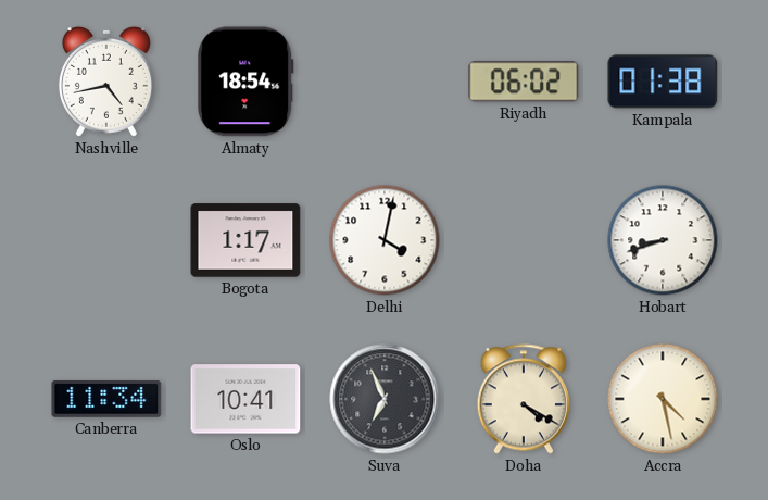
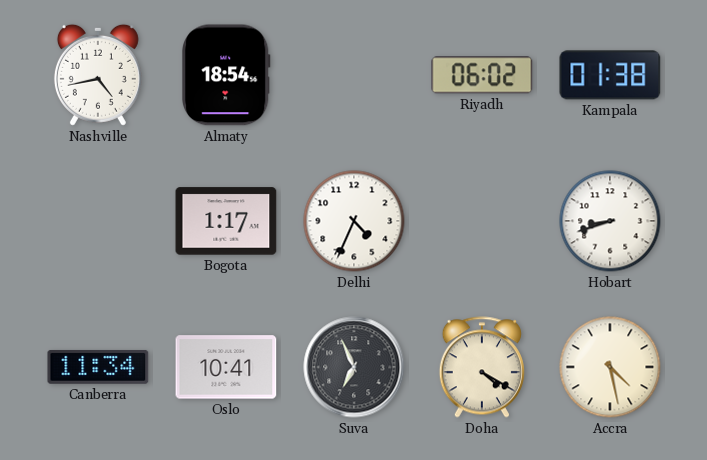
Delhi: 4:02 -> 4:34
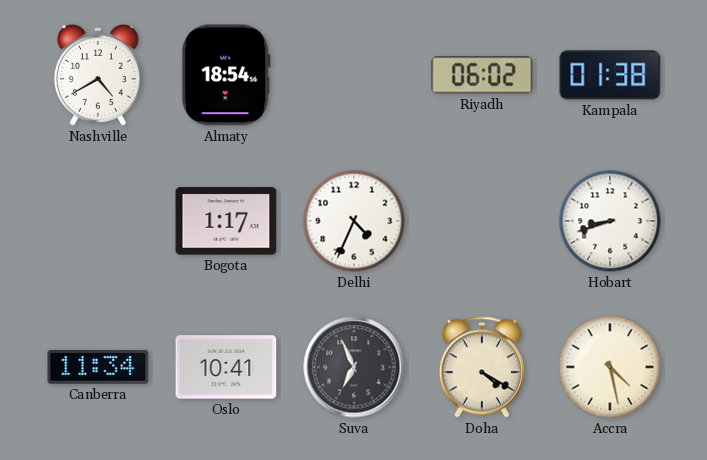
Nashville: 4:43 -> 4:40
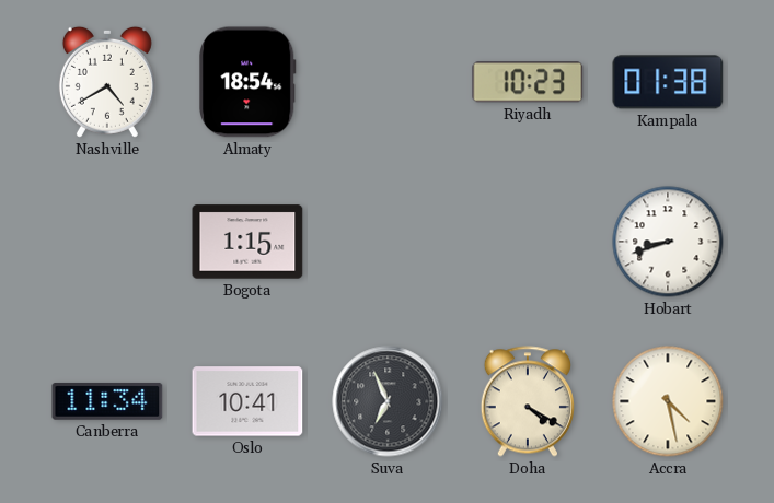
Riyadh: 06:02 -> 10:23
Bogota: 1:17 -> 1:15
Delhi: 4:34 -> none
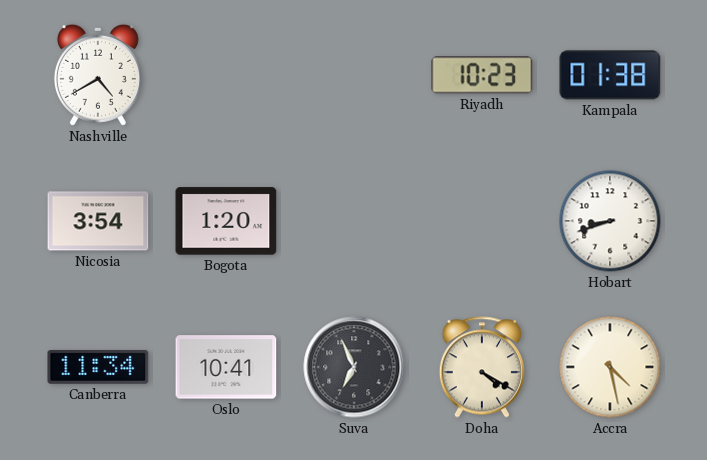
Almaty: 18:54 -> none
Nicosia: none -> 3:54
Bogota: 1:15 -> 1:20
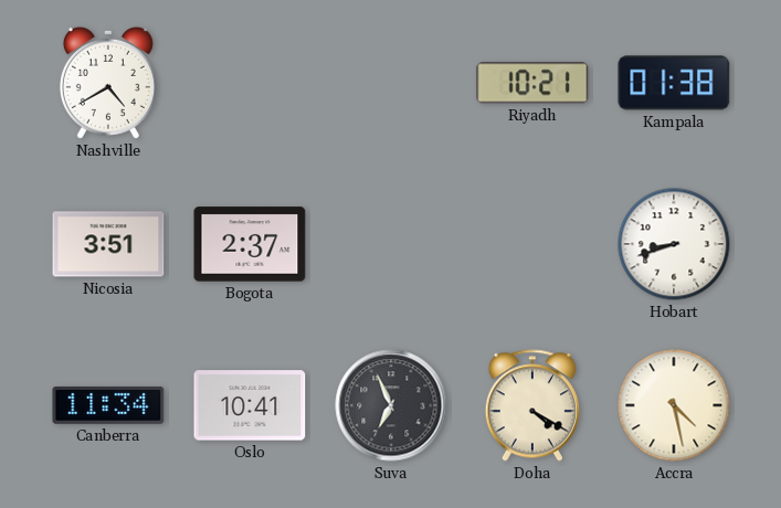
Riyadh: 10:23 -> 10:21
Nicosia: 3:54 -> 3:51
Bogota: 1:20 -> 2:37
